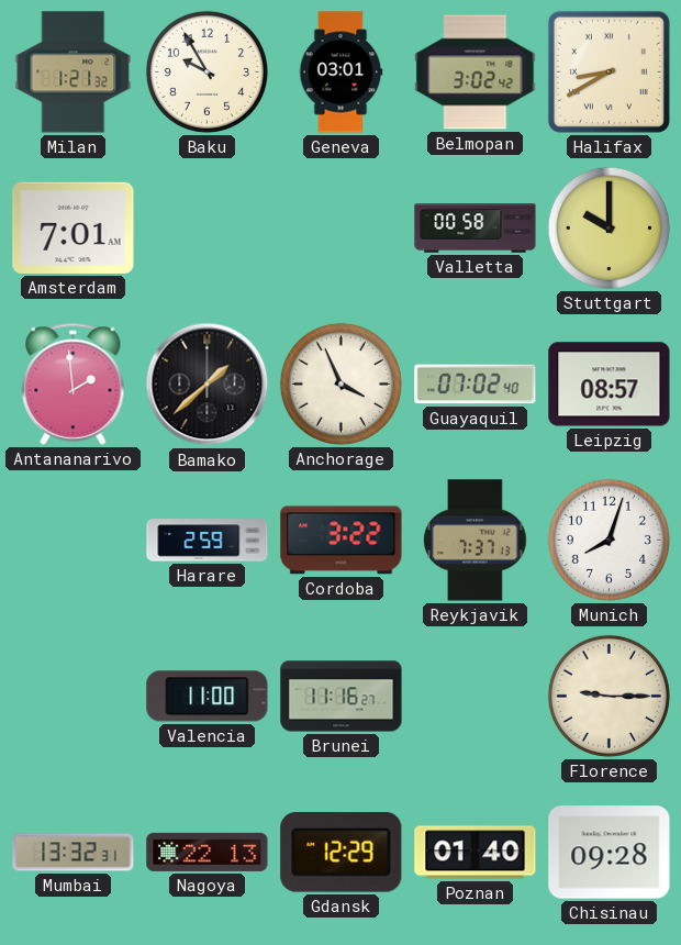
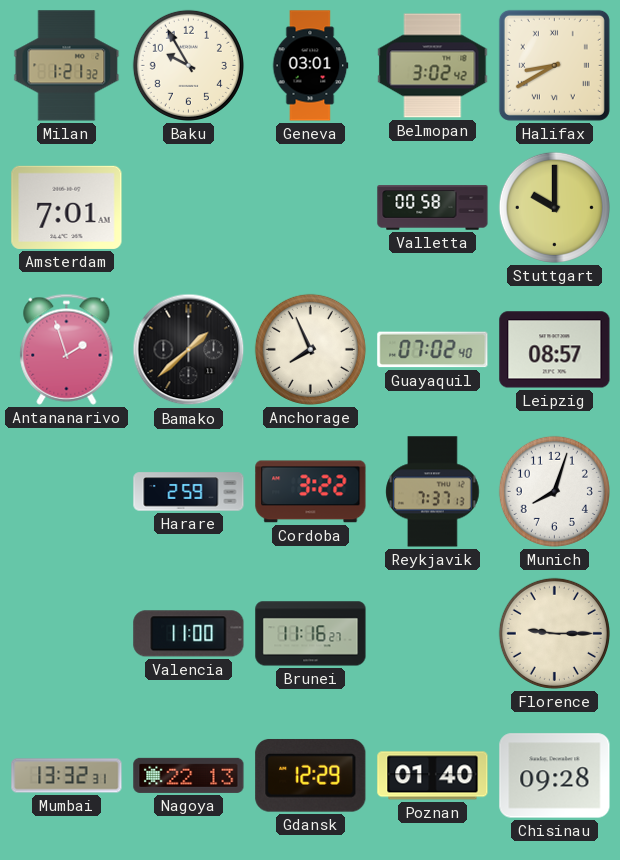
Antananarivo: 1:59 -> 1:57
Anchorage: 3:56 -> 7:56
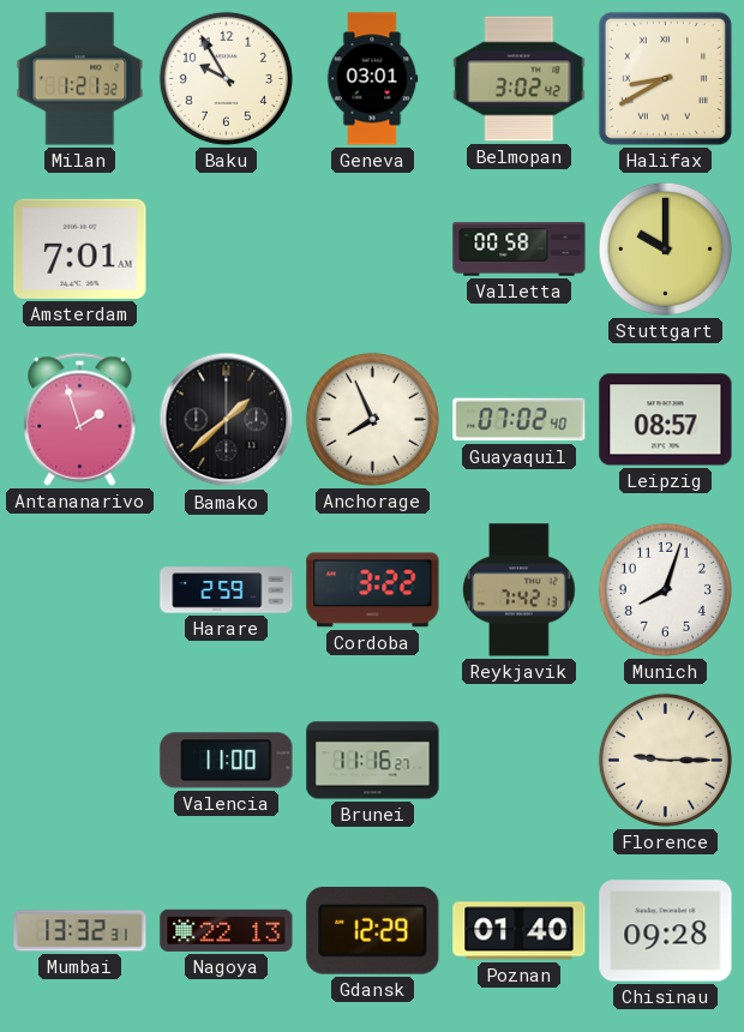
Reykjavik: 7:37 -> 7:42
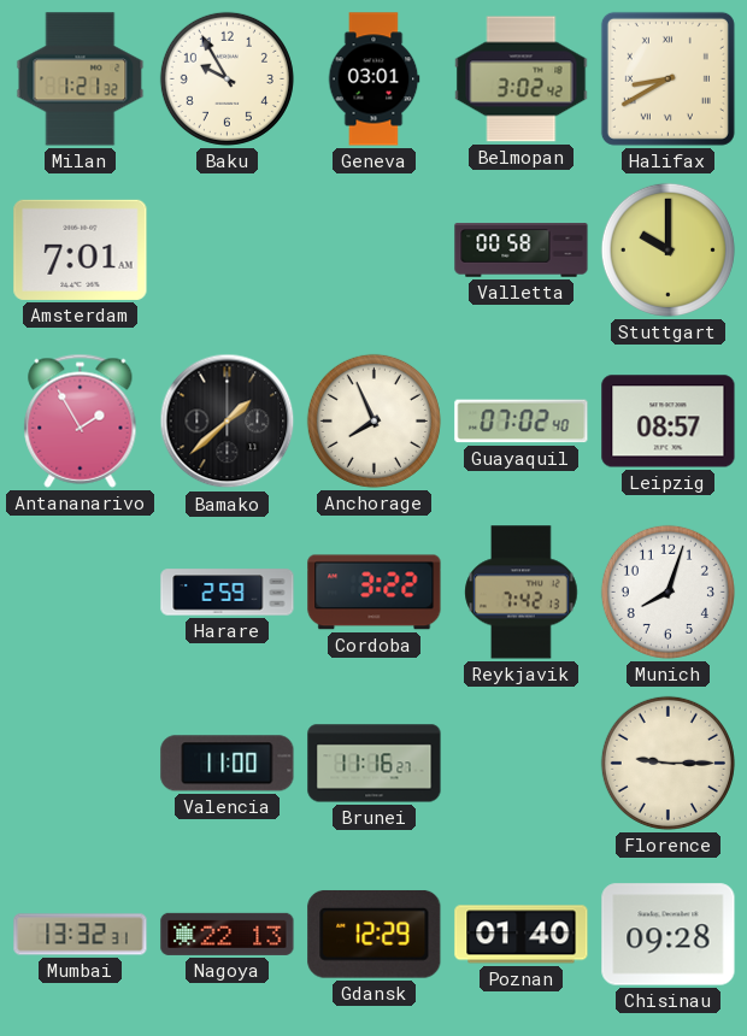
Antananarivo: 1:57 -> 1:55
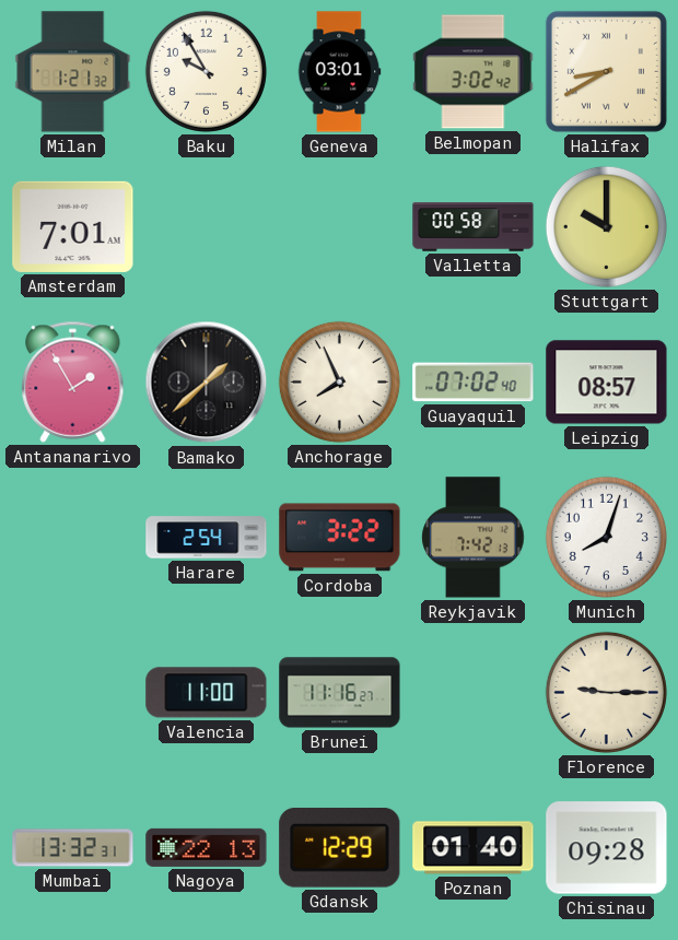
Harare: 2:59 -> 2:54
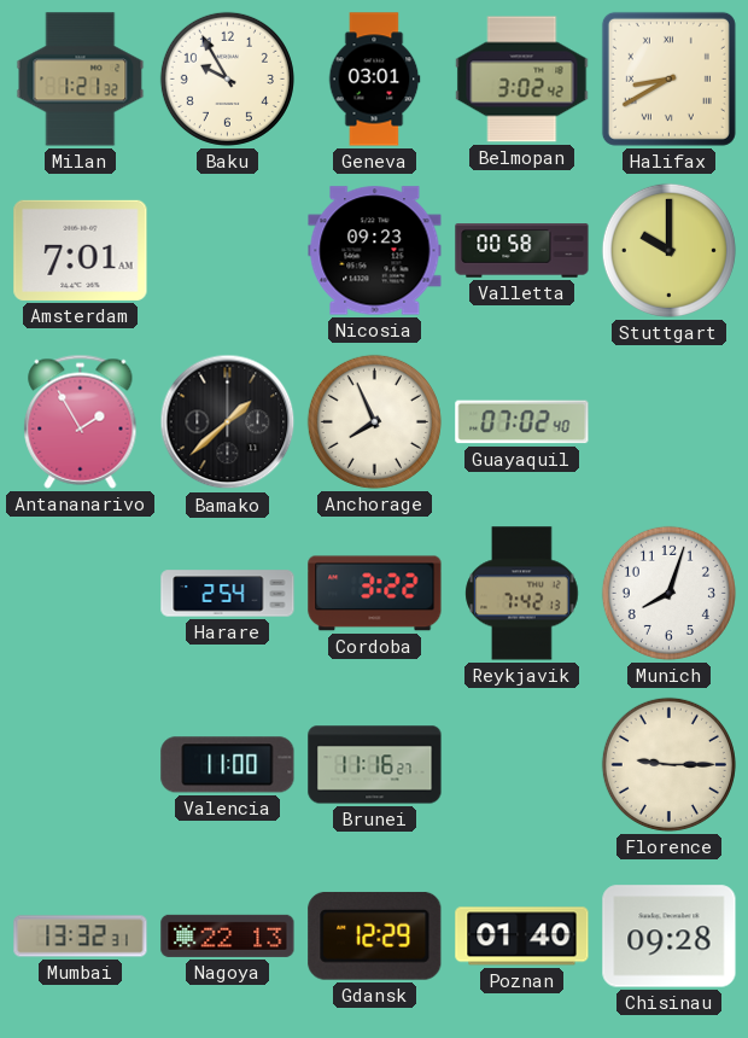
Nicosia: none -> 09:23
Leipzig: 08:57 -> none
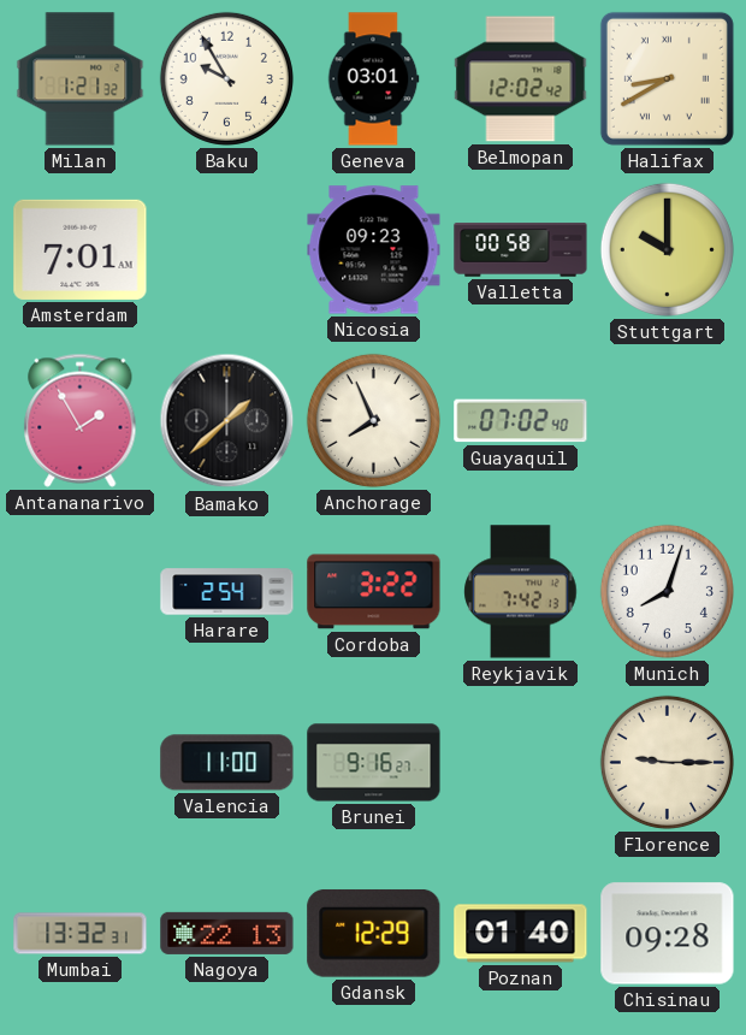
Belmopan: 3:02 -> 12:02
Brunei: 11:16 -> 9:16
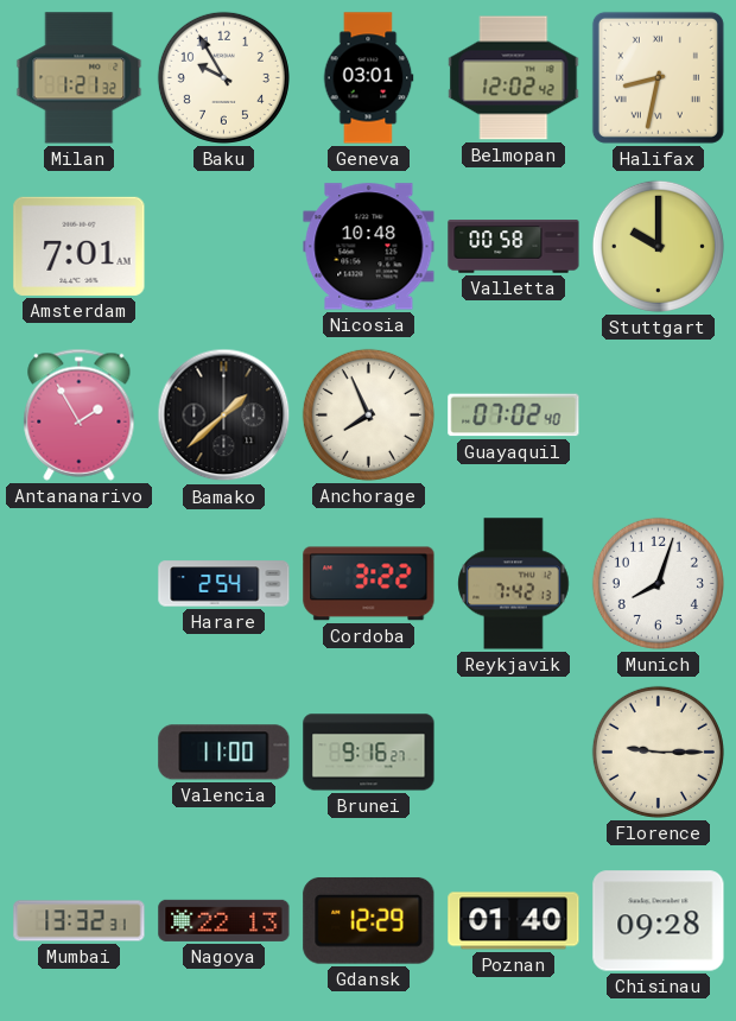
Halifax: 8:40 -> 8:32
Nicosia: 09:23 -> 10:48
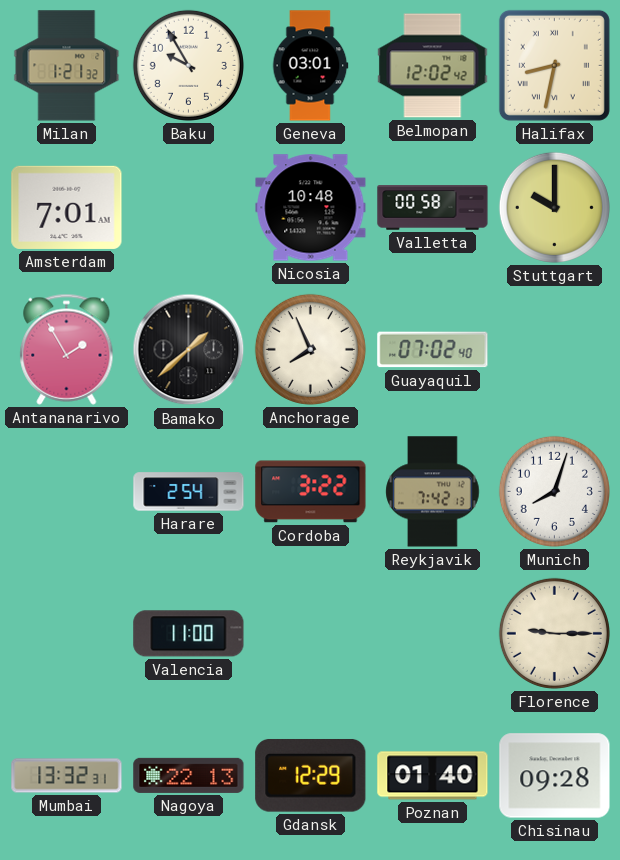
Brunei: 9:16 -> none
